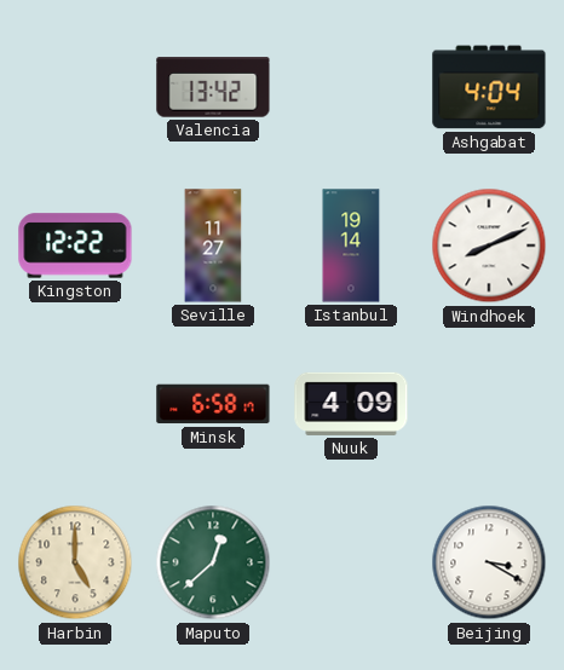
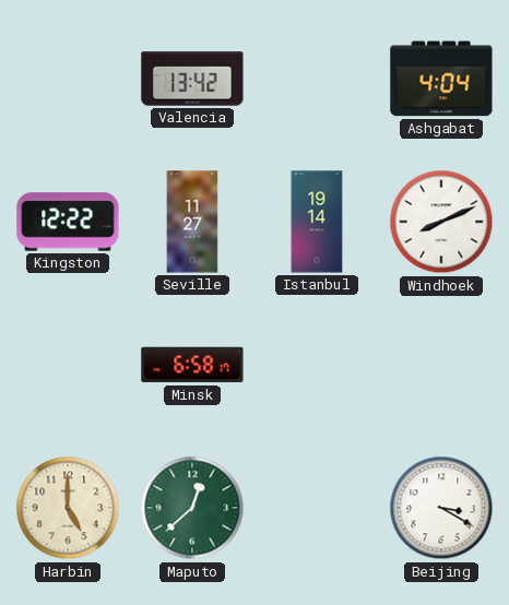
Nuuk: 4:09 -> none
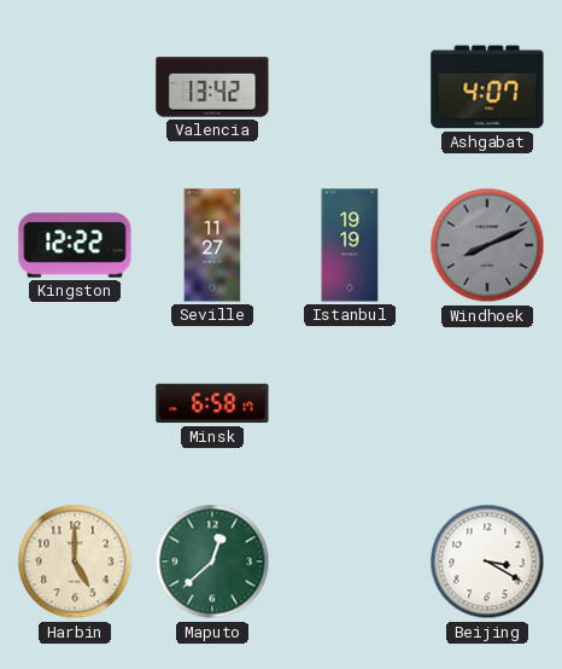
Ashgabat: 4:04 -> 4:07
Istanbul: 19:14 -> 19:19
Windhoek dial: white -> grey
